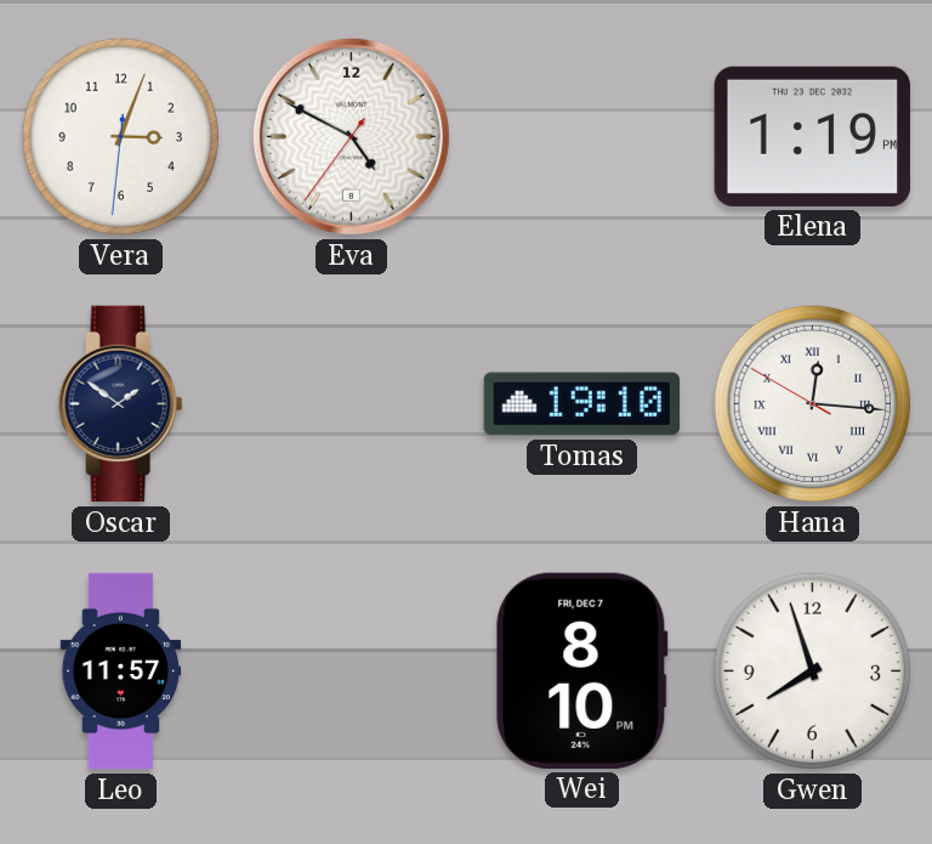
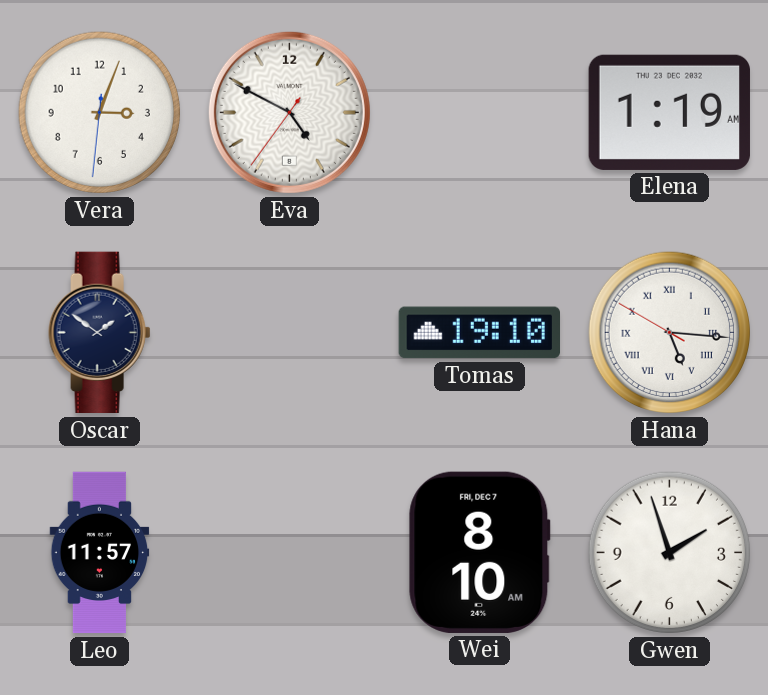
Elena: 1:19 PM -> 1:19 AM
Hana: 12:15 -> 5:15
Wei: 8:10 PM -> 8:10 AM
Gwen: 7:57 -> 1:57
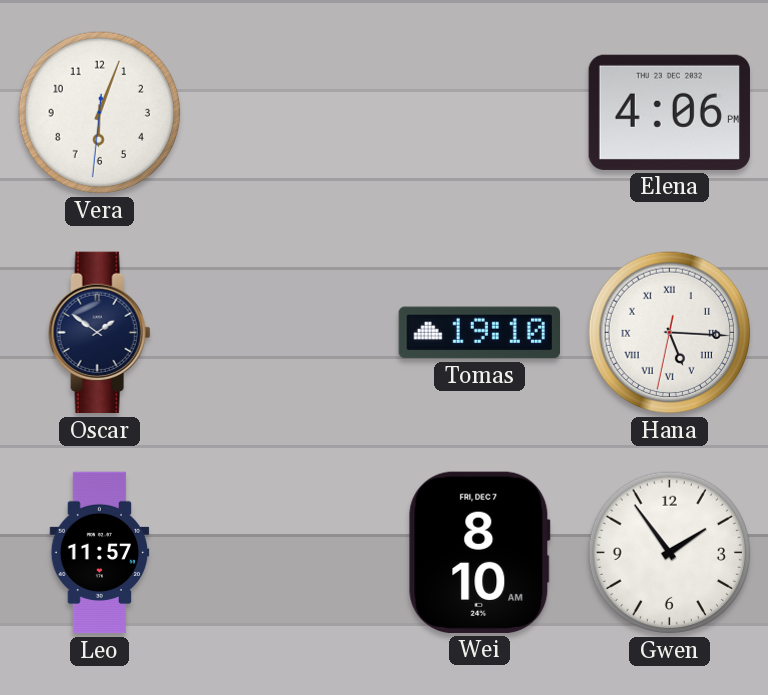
Vera: 3:03 -> 6:03
Eva: 4:49 -> none
Elena: 1:19 -> 4:06
Hana: 5:15:50 -> 5:15:32
Gwen: 1:57 -> 1:54
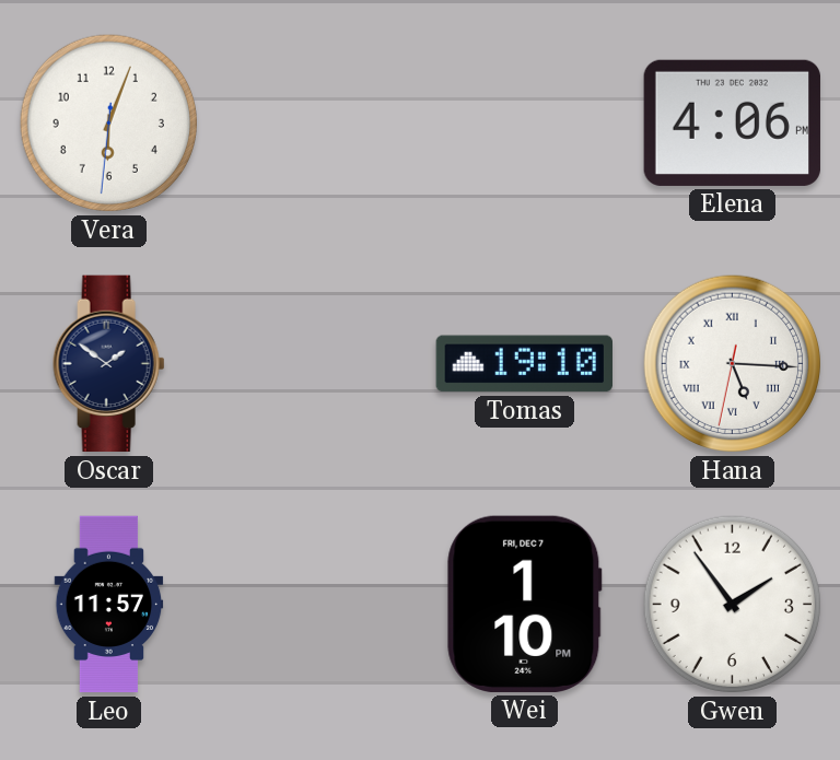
Wei: 8:10 -> 1:10
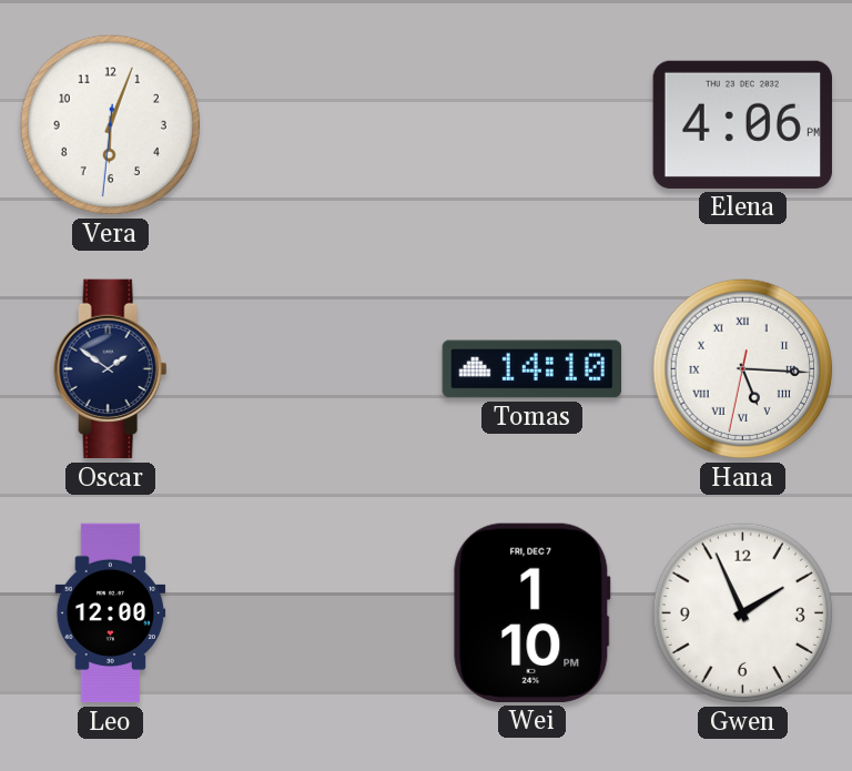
Tomas: 19:10 -> 14:10
Leo: 11:57 -> 12:00
Gwen: 1:54 -> 1:56
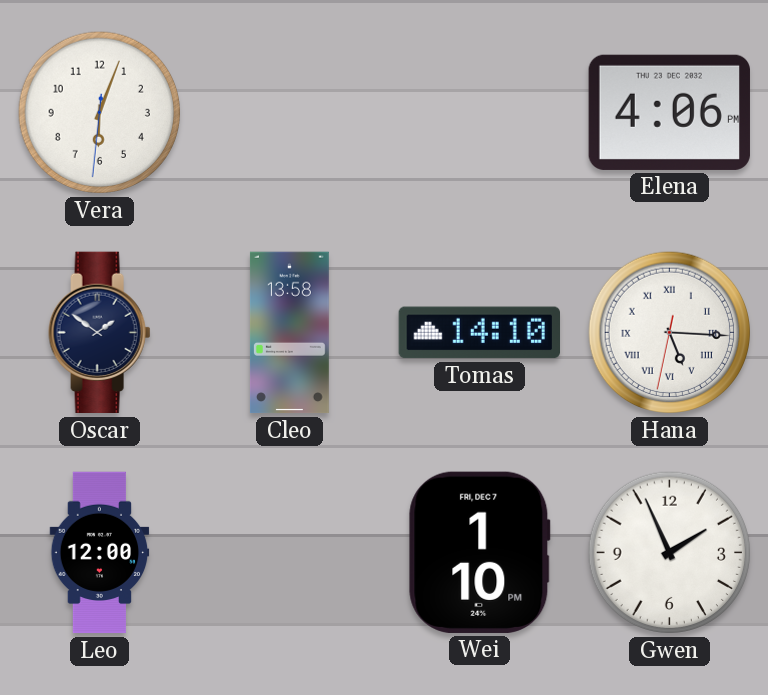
Cleo: none -> 13:58
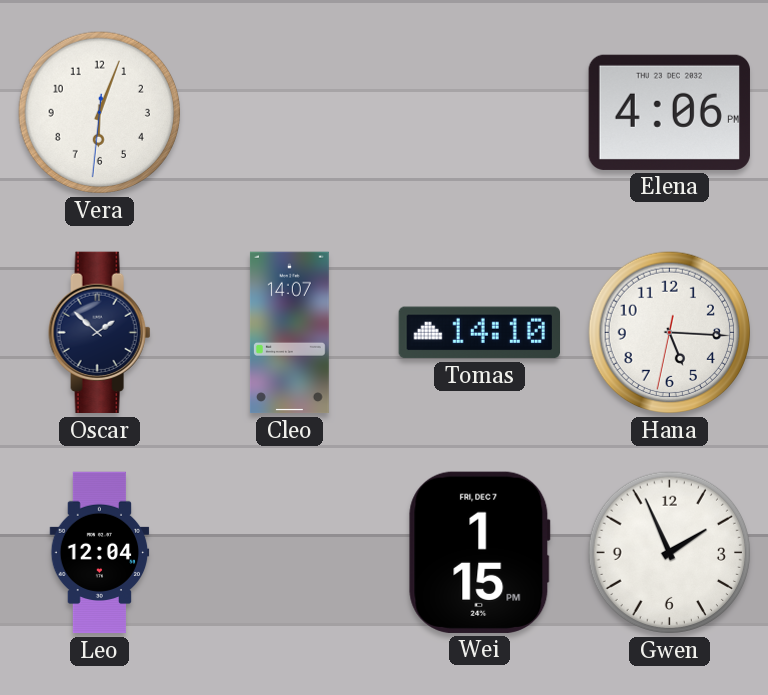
Oscar: 1:51 -> 1:52
Cleo: 13:58 -> 14:07
Hana numerals: Roman -> Arabic
Leo: 12:00 -> 12:04
Wei: 1:10 -> 1:15
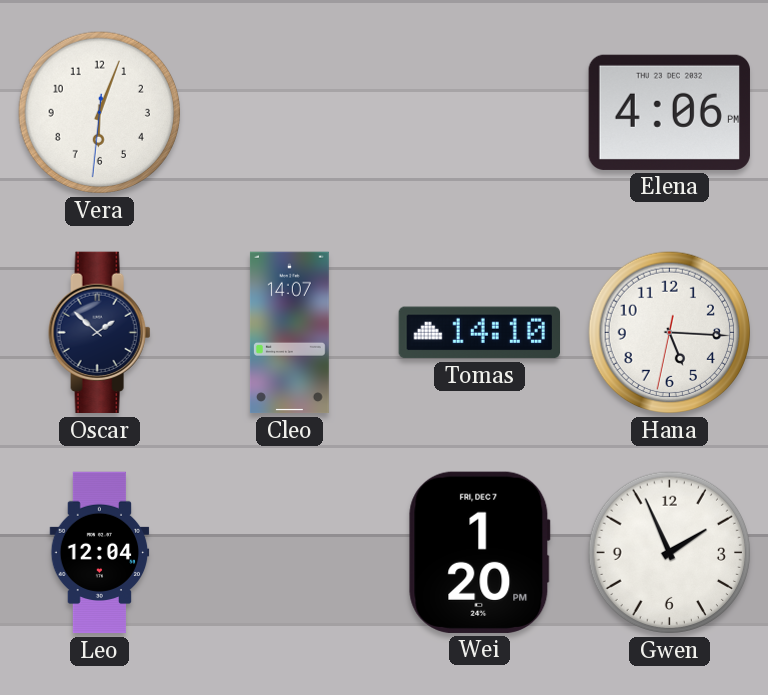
Wei: 1:15 -> 1:20
